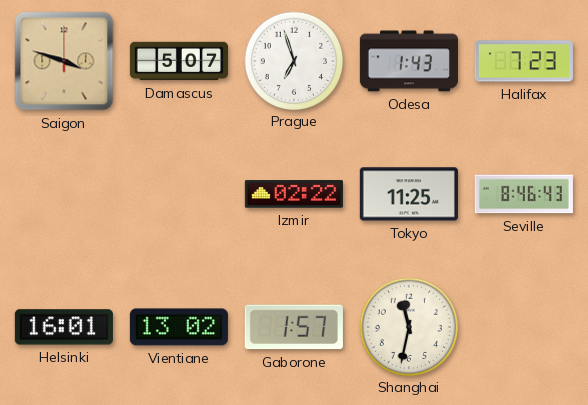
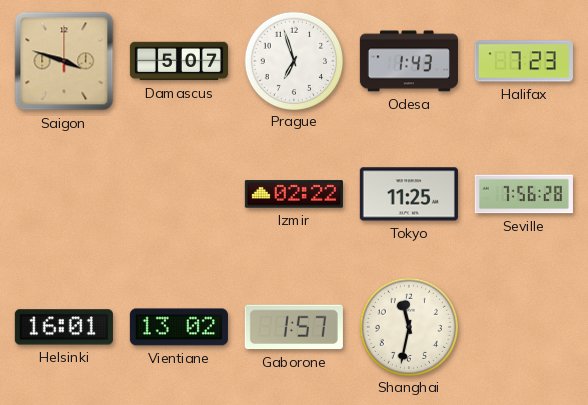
Seville: 8:46 -> 7:56
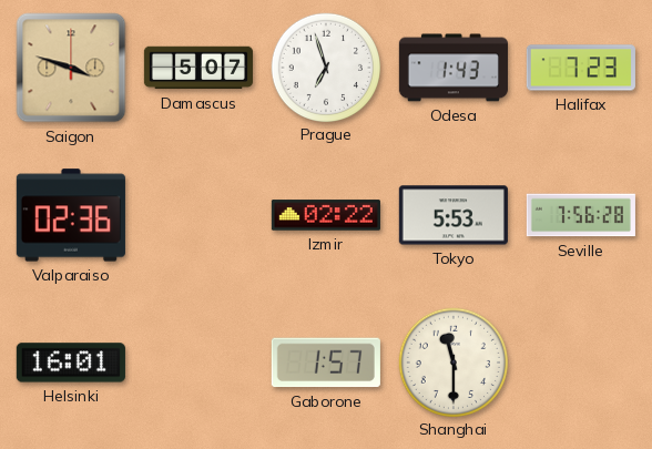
Valparaiso: none -> 02:36
Tokyo: 11:25 -> 5:53
Vientiane: 13:02 -> none
Shanghai: 11:32 -> 11:30
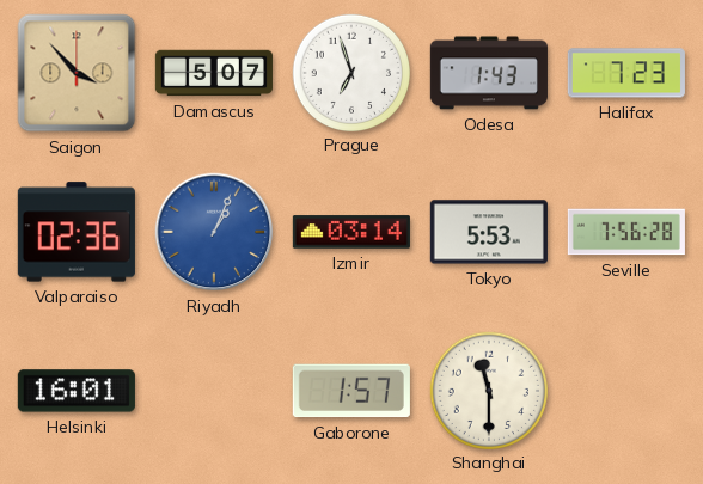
Saigon: 3:48 -> 3:53
Riyadh: none -> 1:04
Izmir: 02:22 -> 03:14
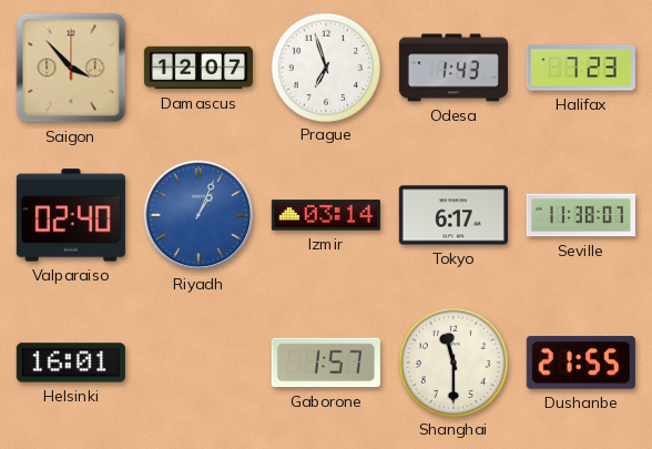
Damascus: 5:07 -> 12:07
Valparaiso: 02:36 -> 02:40
Tokyo: 5:53 -> 6:17
Seville: 7:56 -> 11:38
Dushanbe: none -> 21:55
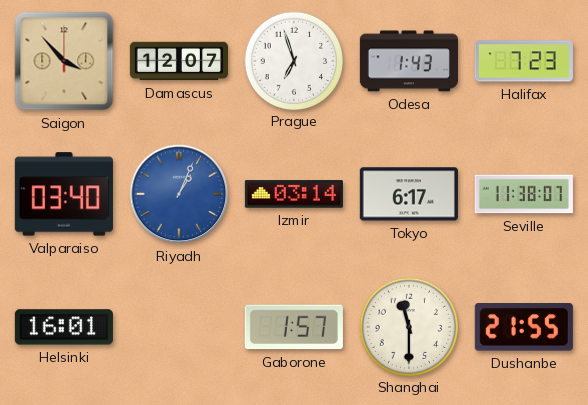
Valparaiso: 02:40 -> 03:40
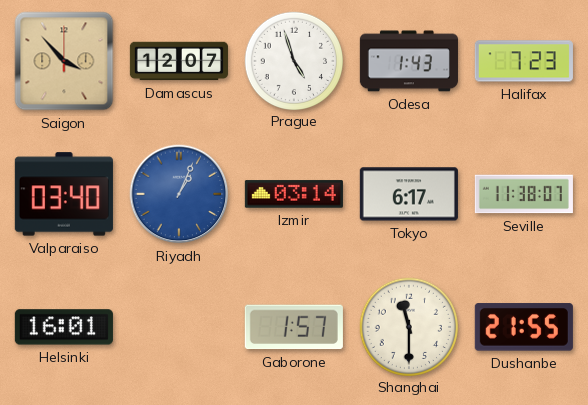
Prague: 6:57 -> 4:57
